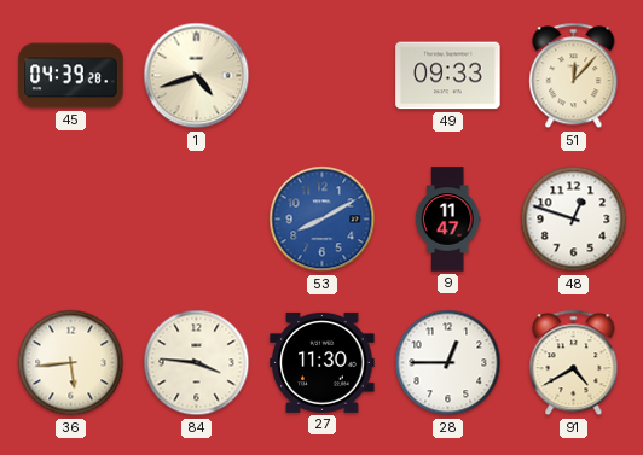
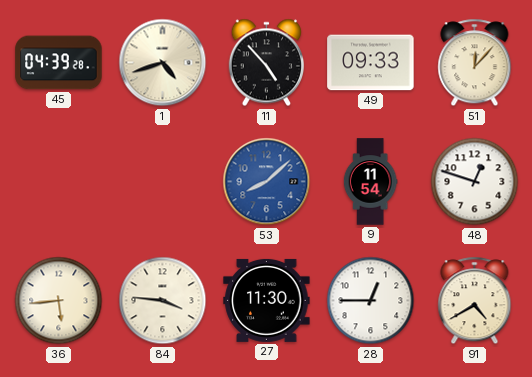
11: none -> 4:53
53: 8:10 -> 8:08
9: 11:47 -> 11:54
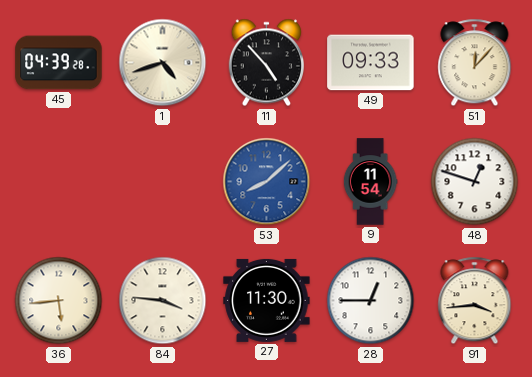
91: 4:40 -> 3:44
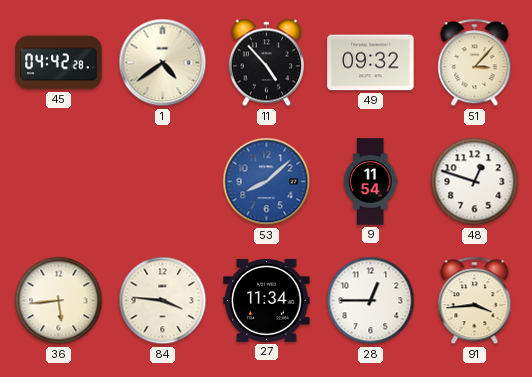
45: 04:39 -> 04:42
1: 4:42 -> 4:39
49: 09:33 -> 09:32
51: 12:07 -> 3:07
27: 11:30 -> 11:34
